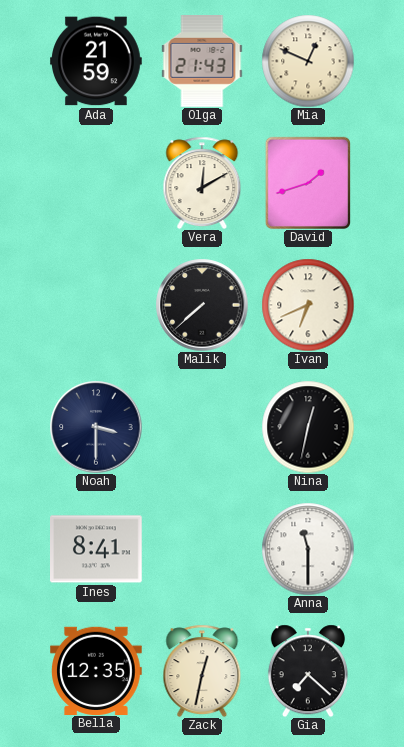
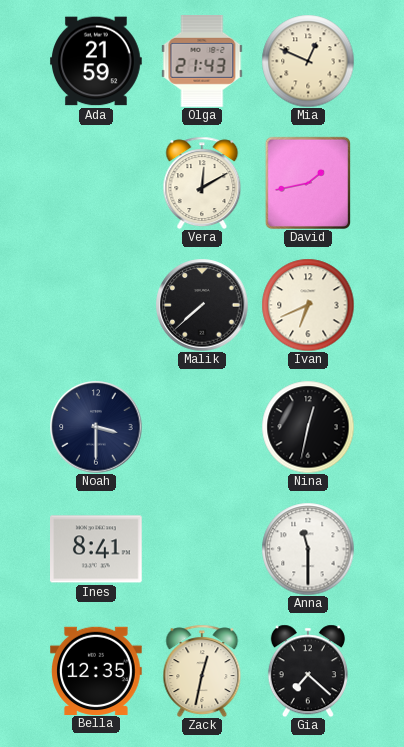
David: 1:42 -> 1:43
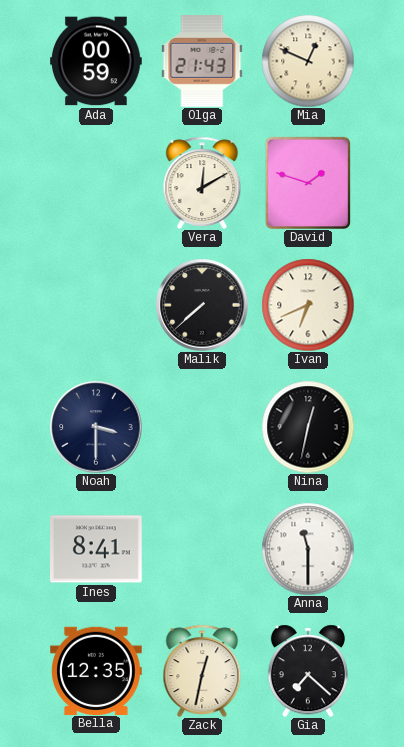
Ada: 21:59 -> 00:59
David: 1:43 -> 1:48
